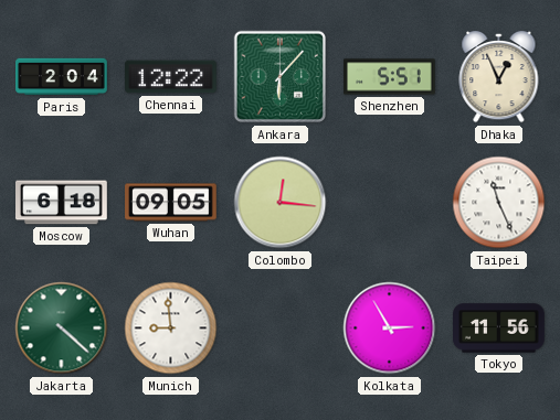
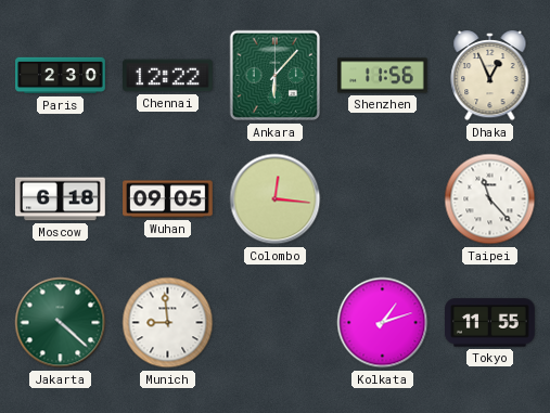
Paris: 2:04 -> 2:30
Shenzhen: 5:51 -> 11:56
Taipei: 11:26 -> 11:23
Kolkata: 2:55 -> 1:12
Tokyo: 11:56 -> 11:55
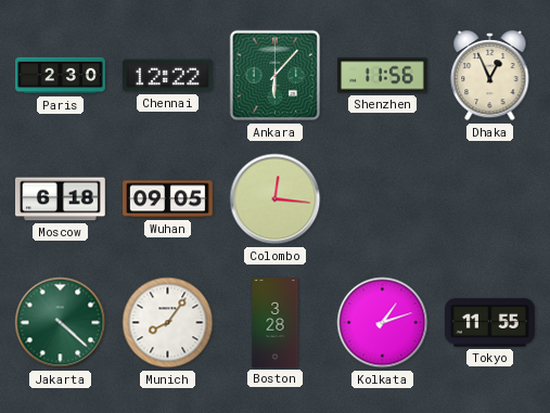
Taipei: 11:23 -> none
Munich: 8:59 -> 8:06
Boston: none -> 3:28
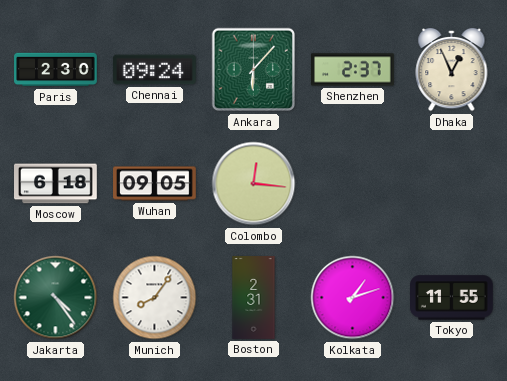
Chennai: 12:22 -> 09:24
Shenzhen: 11:56 -> 2:37
Jakarta: 4:22 -> 4:24
Boston: 3:28 -> 2:31
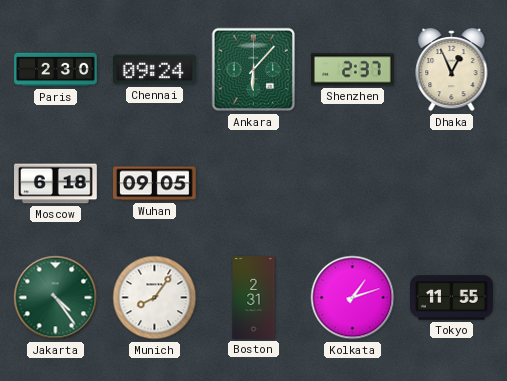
Colombo: 12:16 -> none
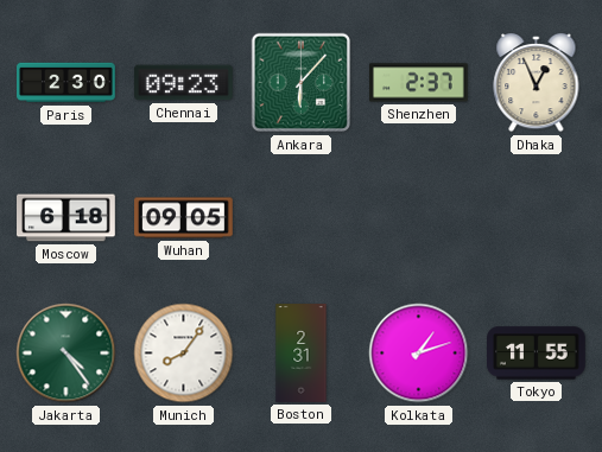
Chennai: 09:24 -> 09:23
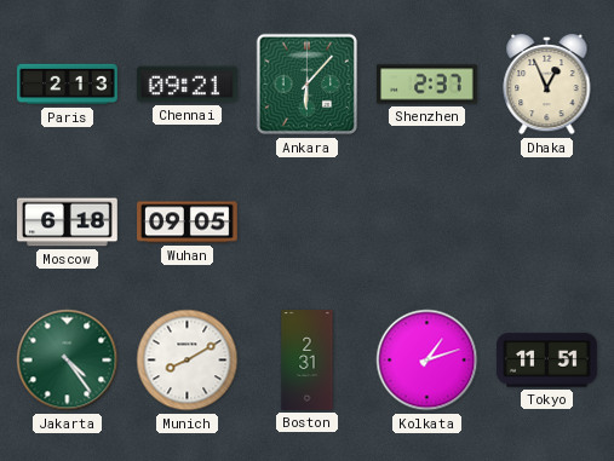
Paris: 2:30 -> 2:13
Chennai: 09:23 -> 09:21
Munich: 8:06 -> 8:10
Tokyo: 11:55 -> 11:51
